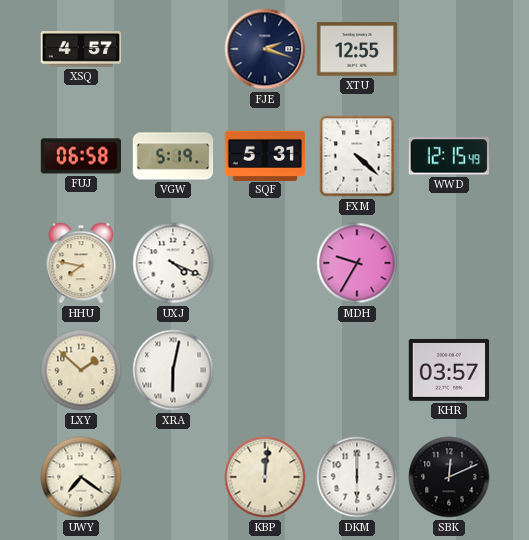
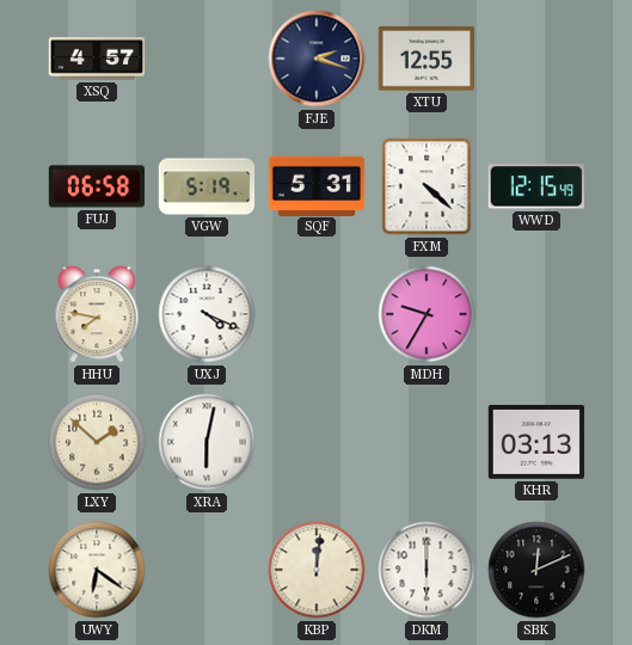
KHR: 03:57 -> 03:13
UWY: 7:21 -> 6:21
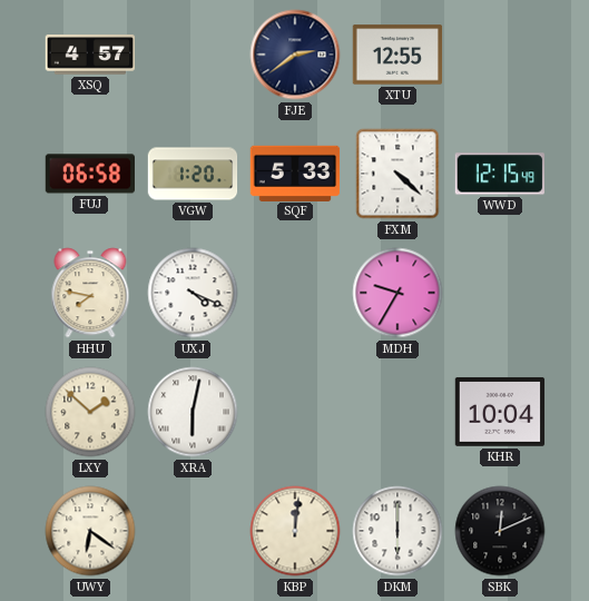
FJE: 2:18 -> 2:39
VGW: 5:19 -> 1:20
SQF: 5:31 -> 5:33
KHR: 03:13 -> 10:04
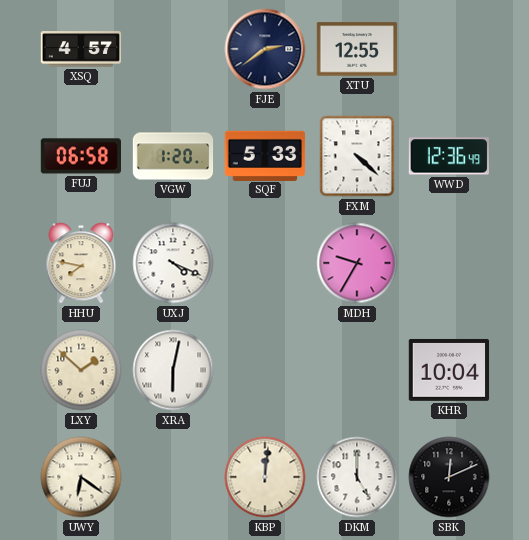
WWD: 12:15 -> 12:36
DKM: 6:00 -> 5:00
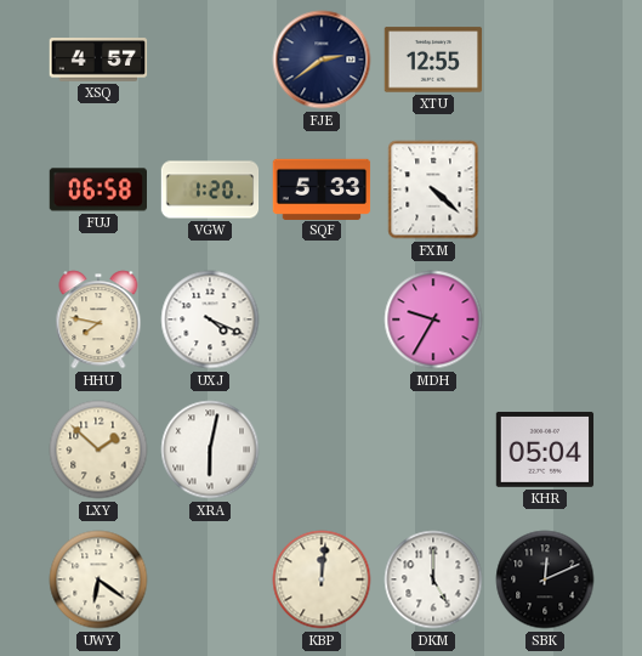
WWD: 12:36 -> none
KHR: 10:04 -> 05:04
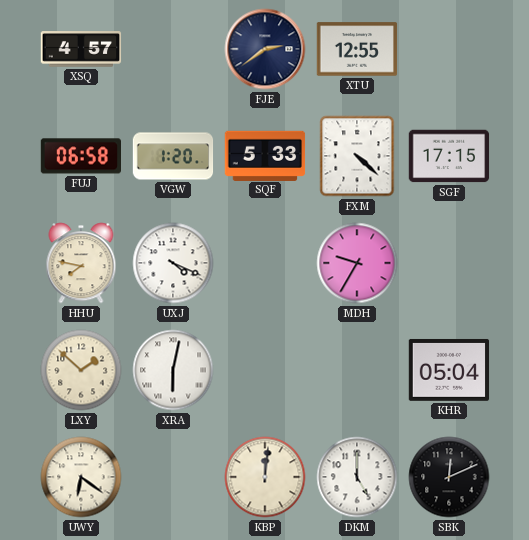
SGF: none -> 17:15
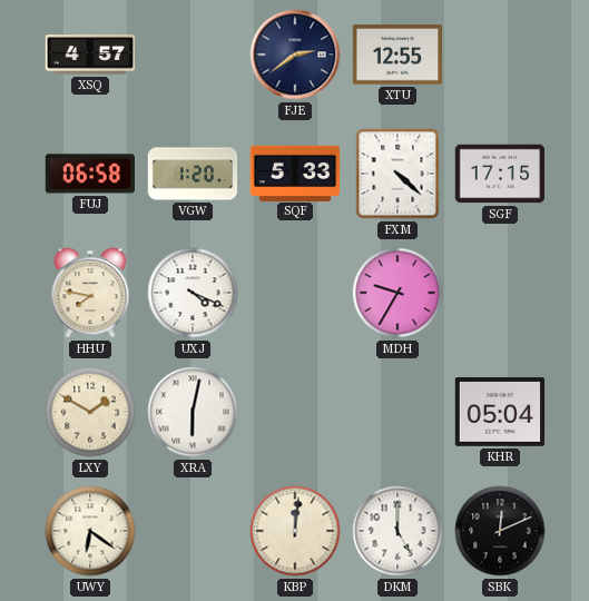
LXY: 1:52 -> 1:50
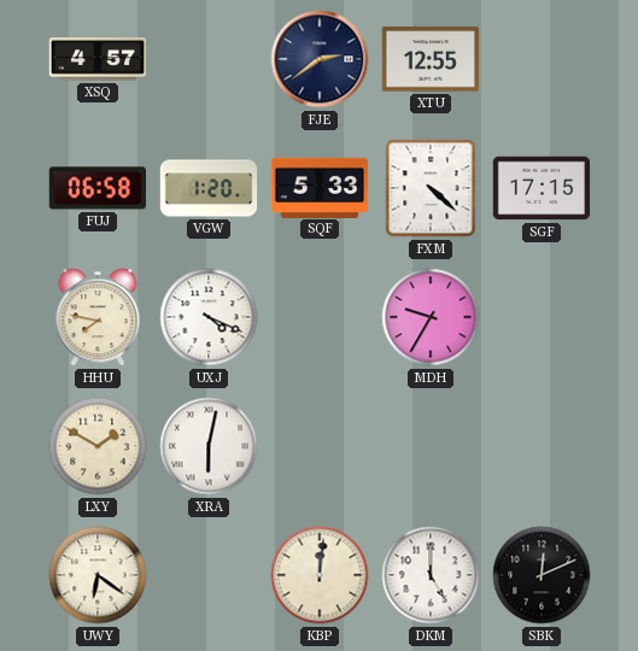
KHR: 05:04 -> none
